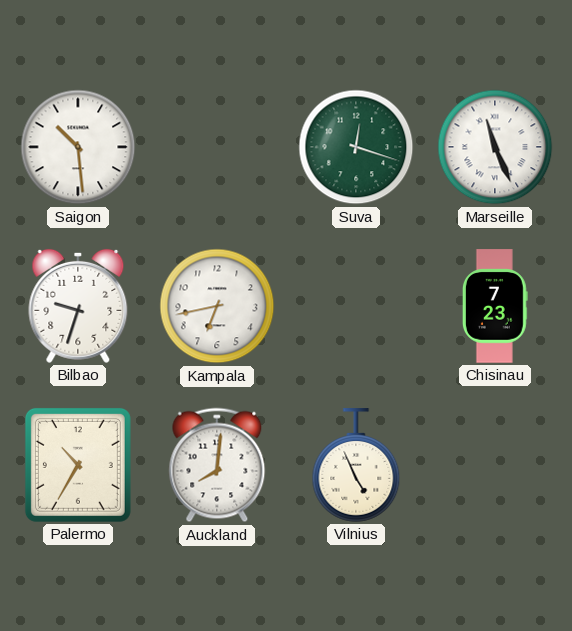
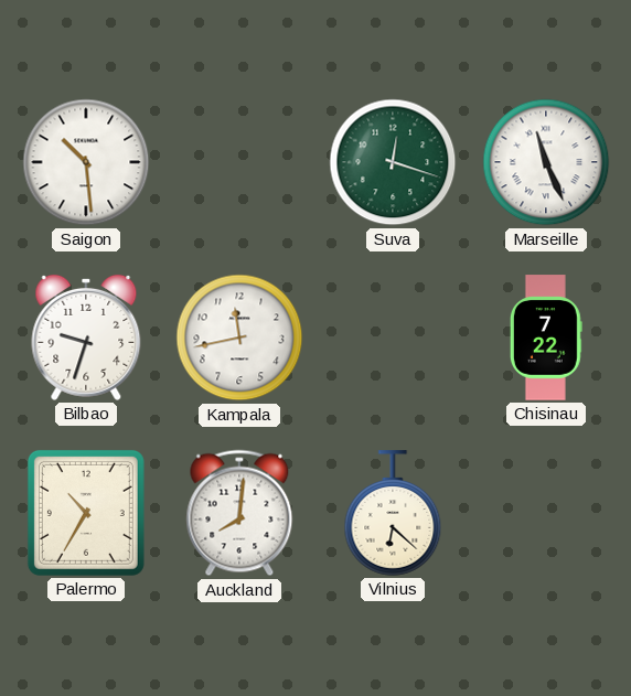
Kampala: 6:43 -> 11:43
Chisinau: 7:23 -> 7:22
Vilnius: 4:56 -> 6:22
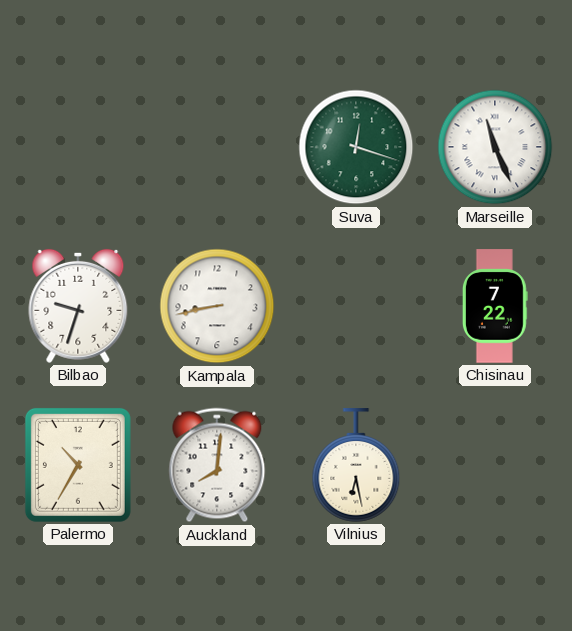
Saigon: 10:29 -> none
Kampala: 11:43 -> 8:43
Vilnius: 6:22 -> 6:28
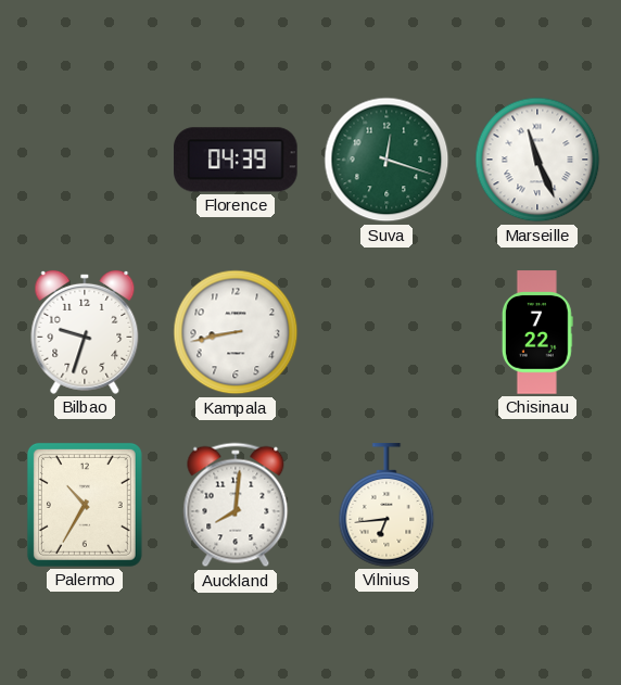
Florence: none -> 04:39
Vilnius: 6:28 -> 6:44
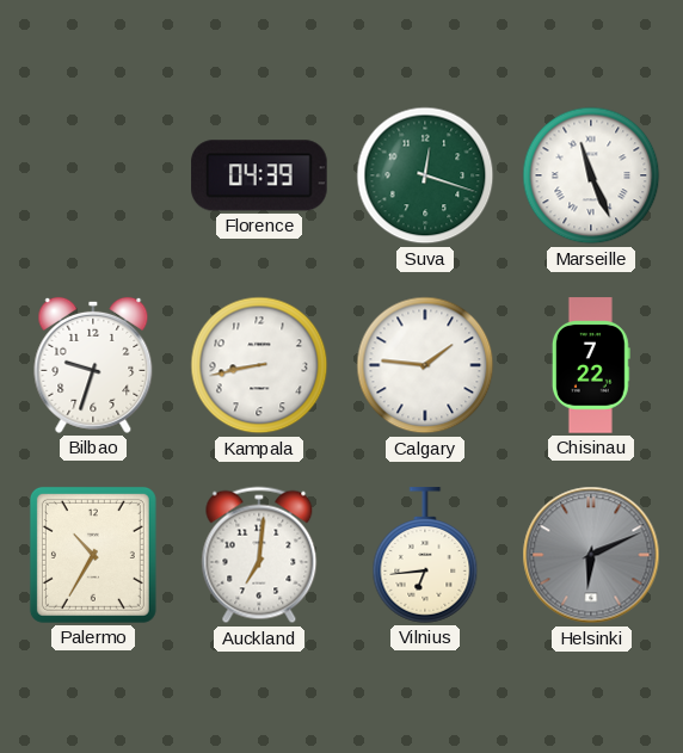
Calgary: none -> 1:46
Auckland: 8:01 -> 7:01
Helsinki: none -> 6:11
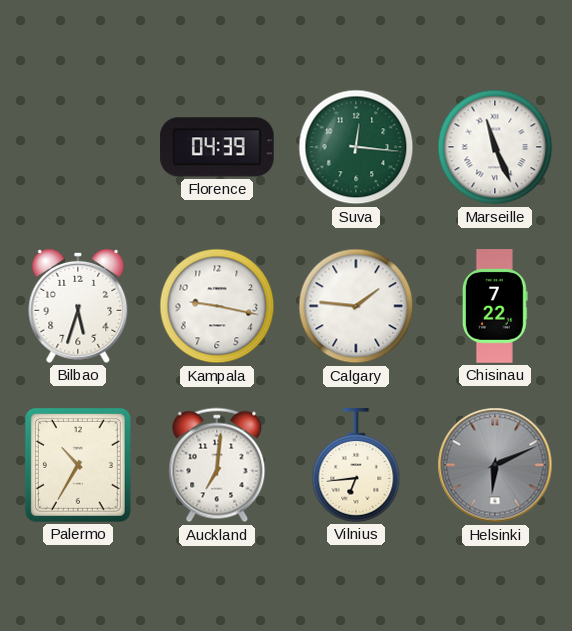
Suva: 12:18 -> 12:16
Bilbao: 9:33 -> 5:33
Kampala: 8:43 -> 9:17
